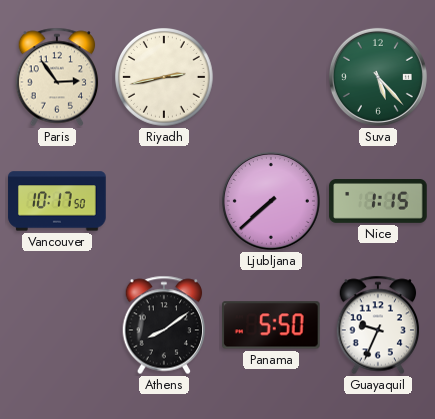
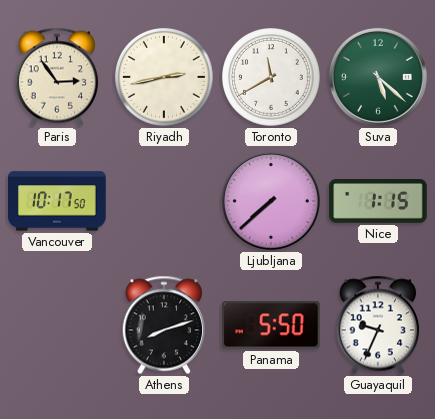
Toronto: none -> 11:40
Suva: 5:23 -> 5:22
Athens: 8:09 -> 8:12
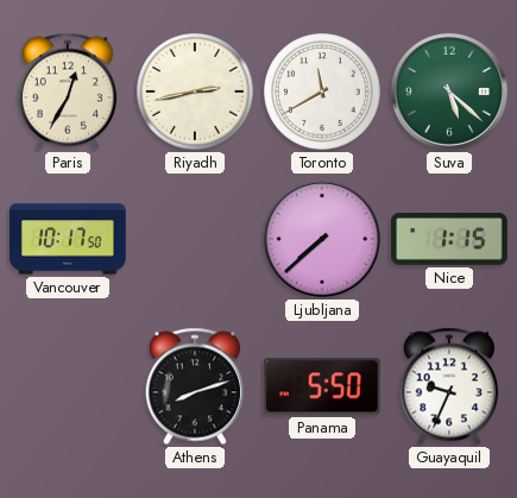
Paris: 2:54 -> 12:35
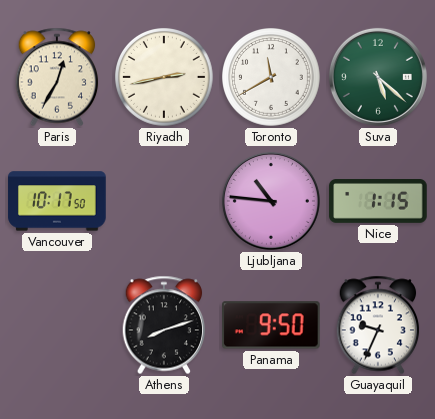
Ljubljana: 7:38 -> 10:46
Panama: 5:50 -> 9:50
